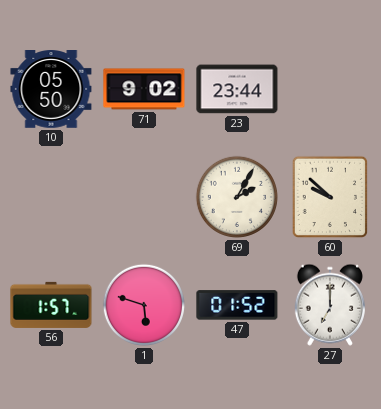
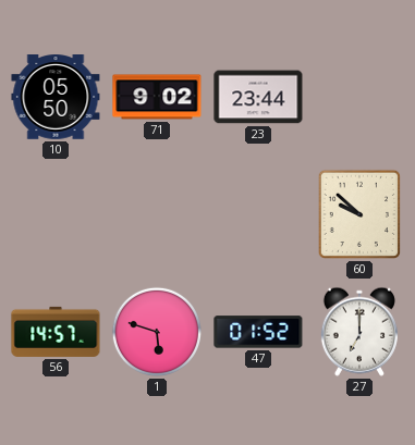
69: 2:05 -> none
56: 1:57 -> 14:57
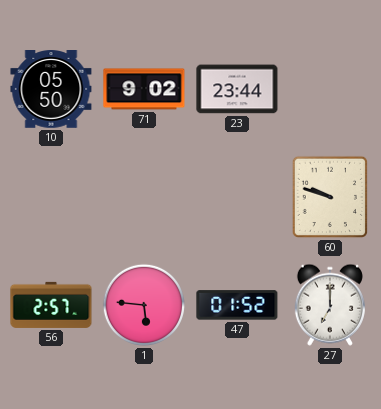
60: 9:52 -> 9:48
56: 14:57 -> 2:57
1: 5:48 -> 5:46
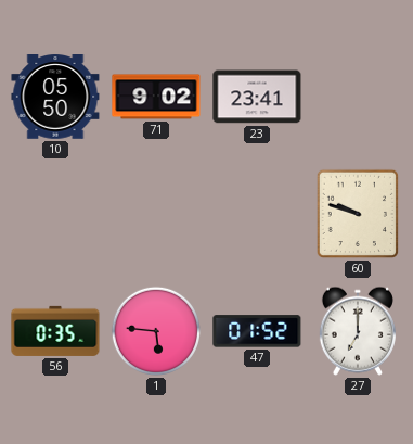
23: 23:44 -> 23:41
56: 2:57 -> 0:35
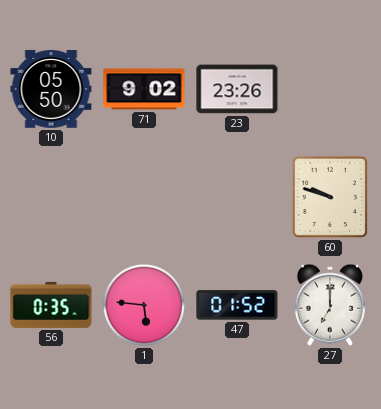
23: 23:41 -> 23:26
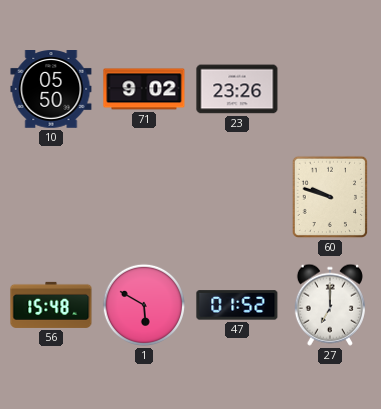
56: 0:35 -> 15:48
1: 5:46 -> 5:50
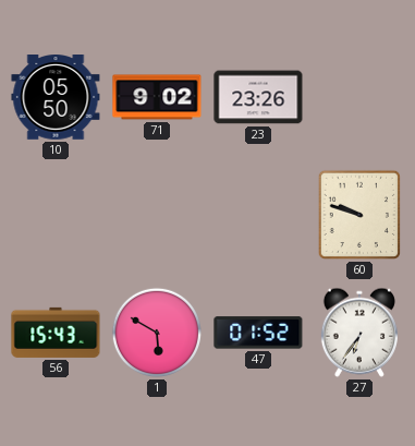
56: 15:48 -> 15:43
27: 7:00 -> 6:36
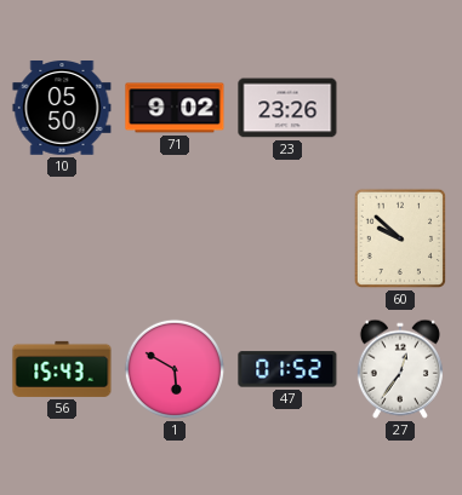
60: 9:48 -> 9:52
27: 6:36 -> 12:36
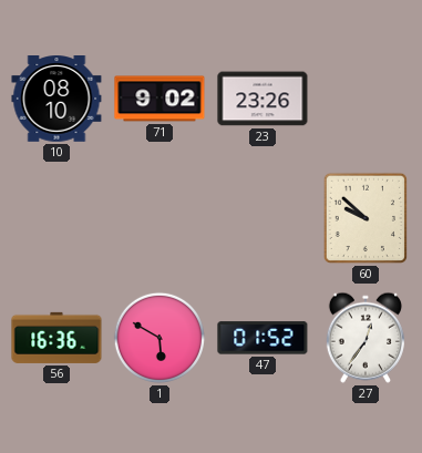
10: 05:50 -> 08:10
56: 15:43 -> 16:36
